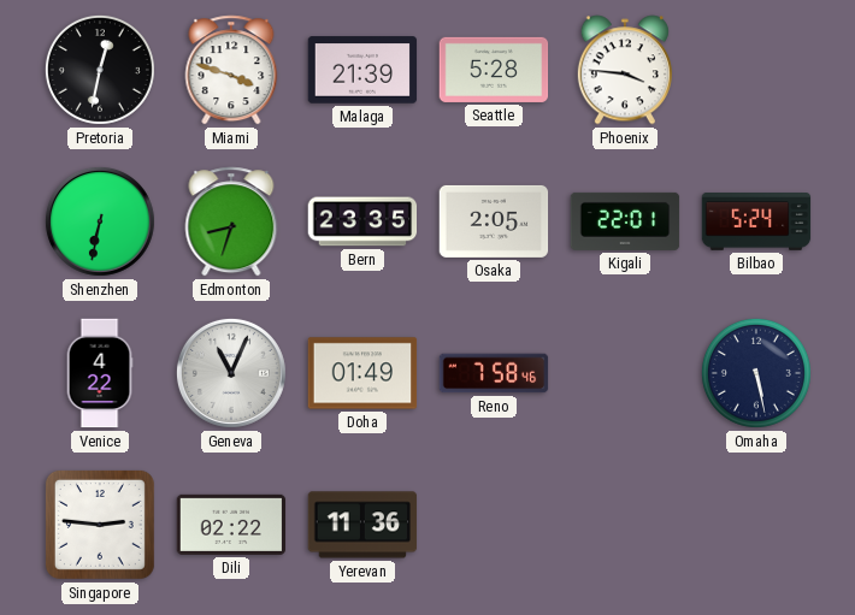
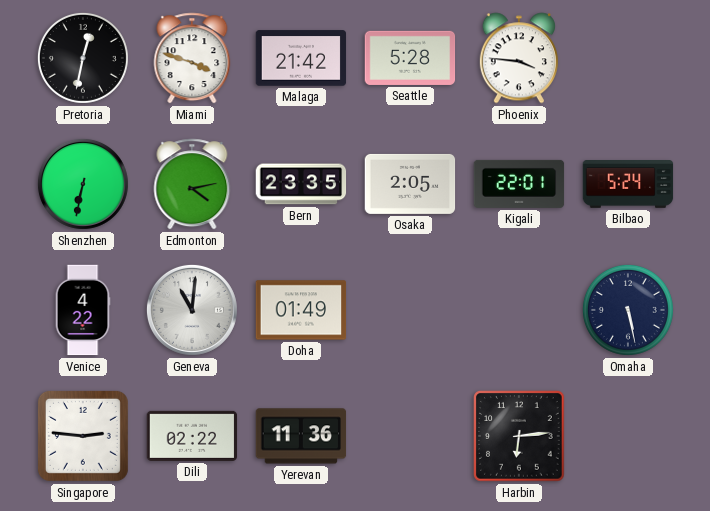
Malaga: 21:39 -> 21:42
Edmonton: 8:33 -> 4:13
Geneva: 11:04 -> 11:01
Reno: 7:58 -> none
Harbin: none -> 6:14
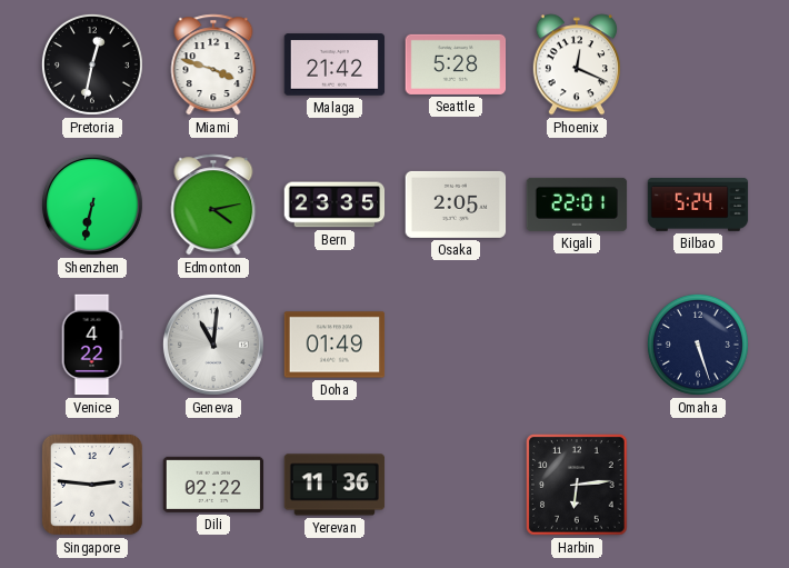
Phoenix: 3:46 -> 12:19
Omaha: 5:28 -> 5:27
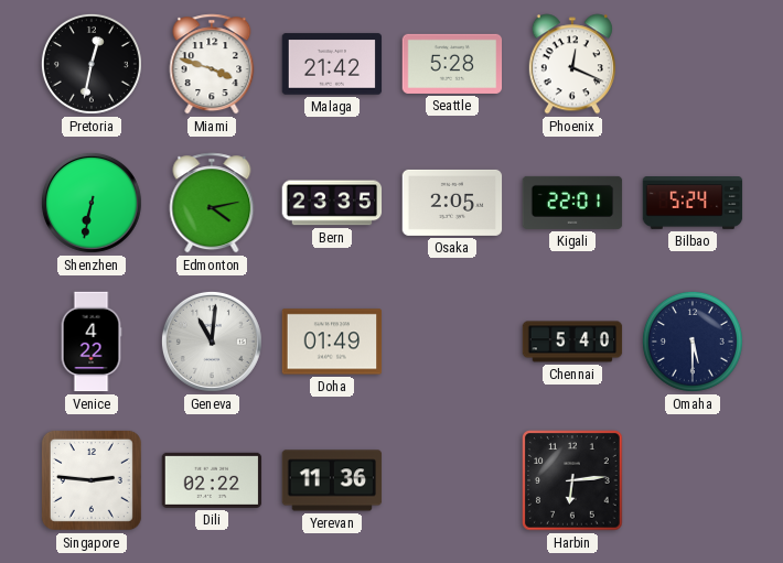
Chennai: none -> 5:40
Omaha: 5:27 -> 5:30
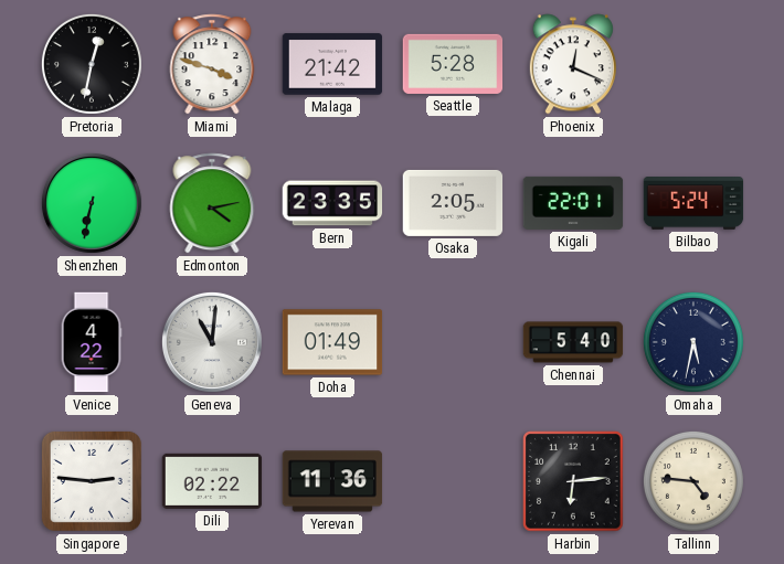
Omaha: 5:30 -> 5:32
Tallinn: none -> 4:46
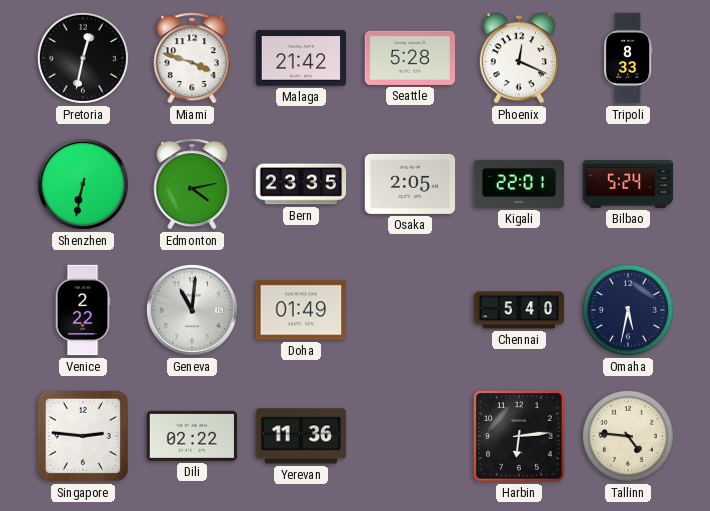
Tripoli: none -> 8:33
Venice: 4:22 -> 2:22
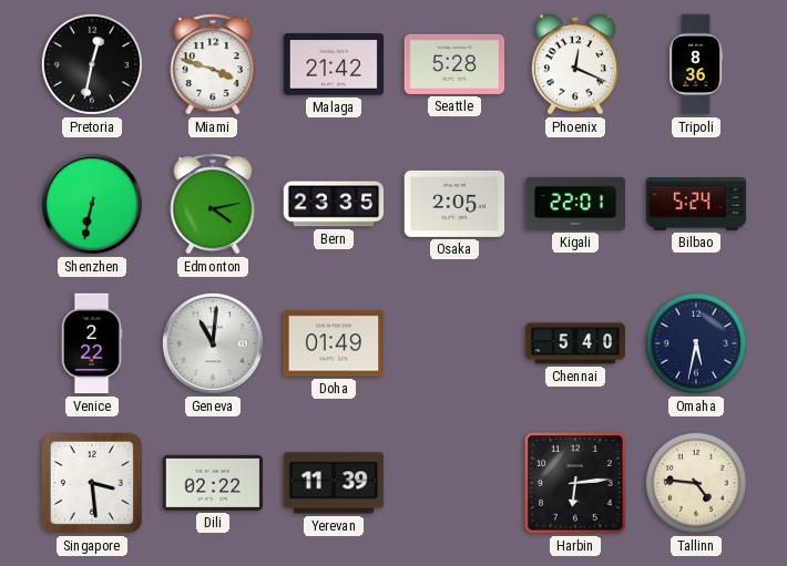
Tripoli: 8:33 -> 8:36
Singapore: 2:46 -> 3:29
Yerevan: 11:36 -> 11:39
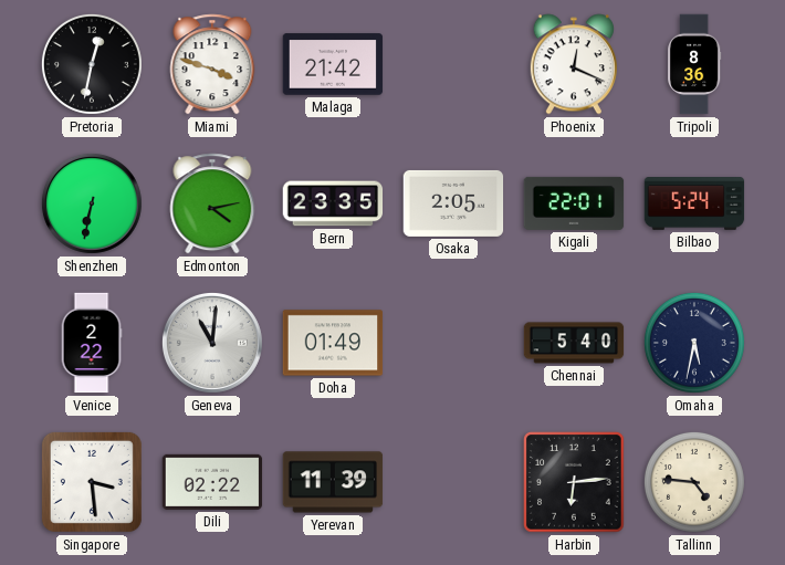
Seattle: 5:28 -> none
